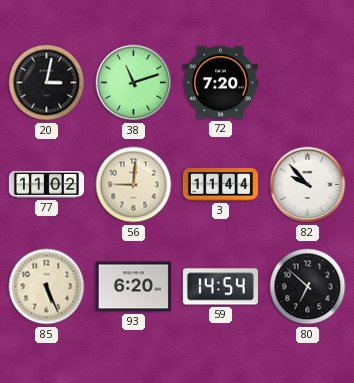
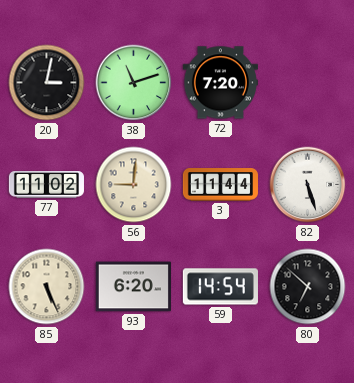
82: 9:53 -> 5:27
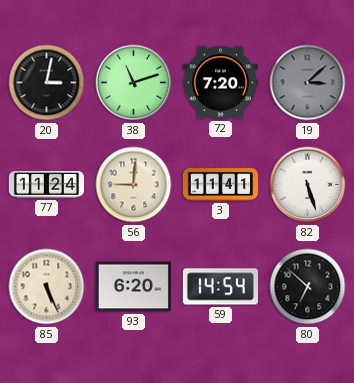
19: none -> 3:08
77: 11:02 -> 11:24
3: 11:44 -> 11:41
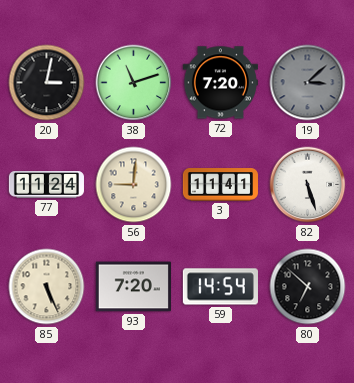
93: 6:20 -> 7:20
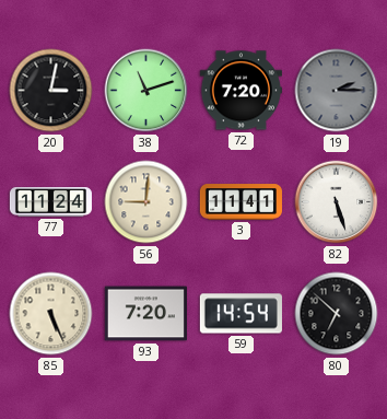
19: 3:08 -> 2:15
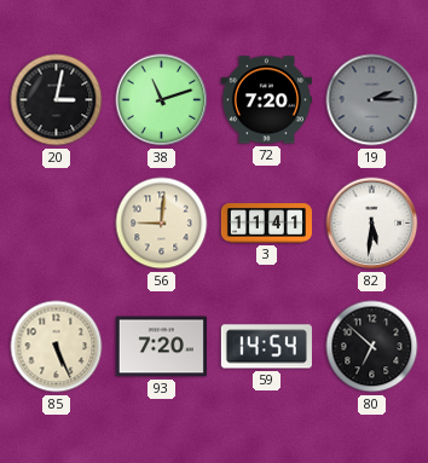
77: 11:24 -> none
82: 5:27 -> 5:31
